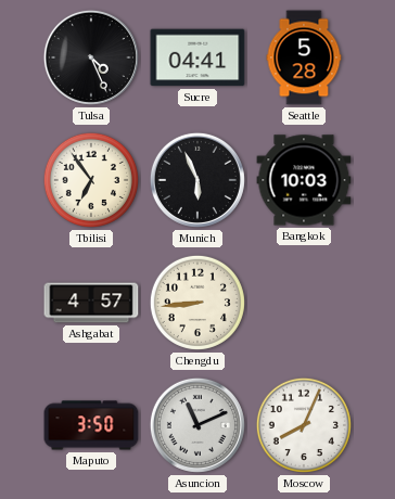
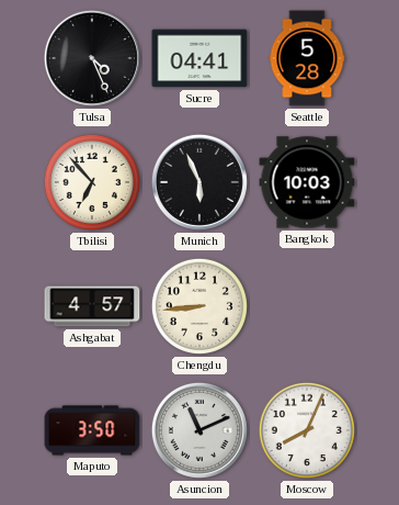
Tbilisi: 6:54 -> 6:53
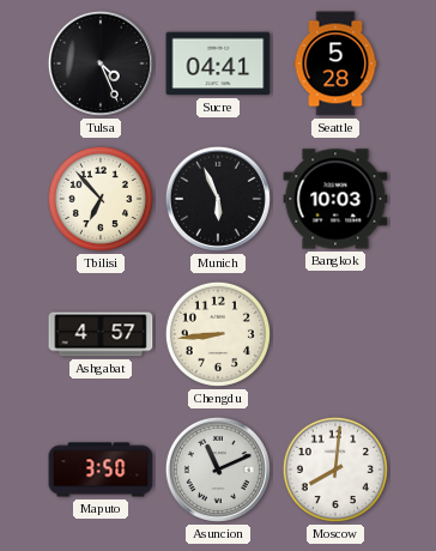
Moscow: 8:04 -> 8:01
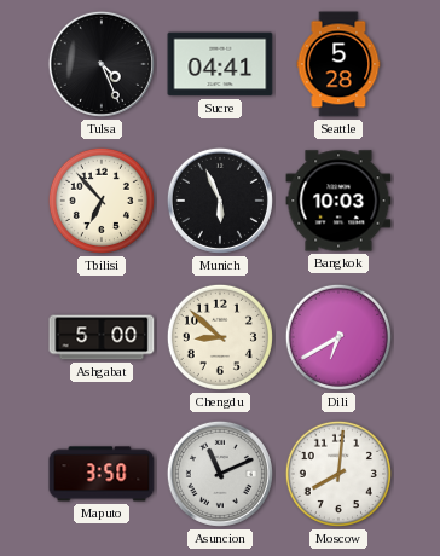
Ashgabat: 4:57 -> 5:00
Chengdu: 8:44 -> 8:52
Dili: none -> 6:40
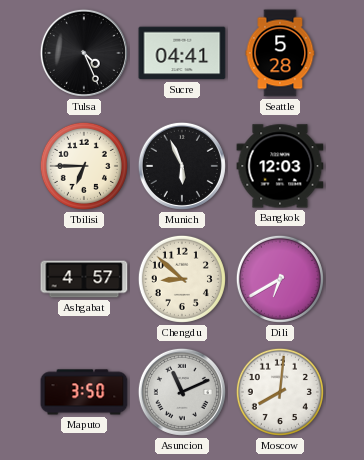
Tbilisi: 6:53 -> 6:45
Bangkok: 10:03 -> 12:03
Ashgabat: 5:00 -> 4:57
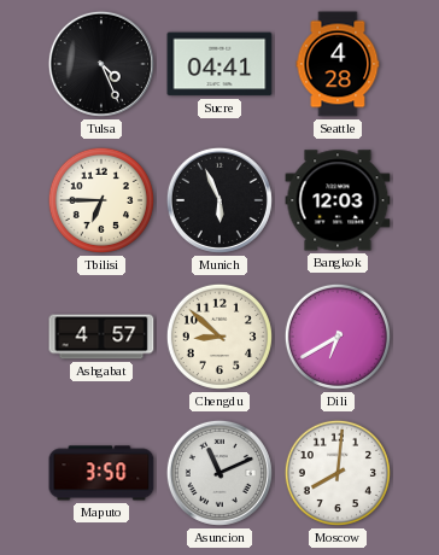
Seattle: 5:28 -> 4:28
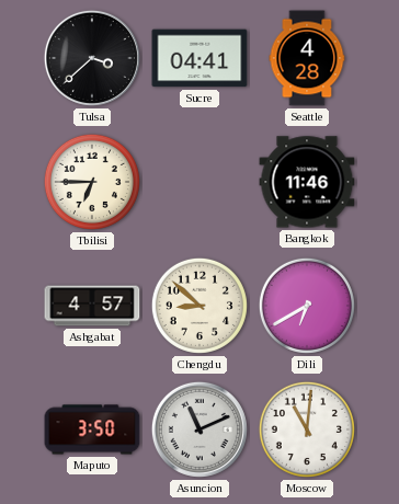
Tulsa: 4:26 -> 3:38
Munich: 5:56 -> none
Bangkok: 12:03 -> 11:46
Moscow: 8:01 -> 11:01
